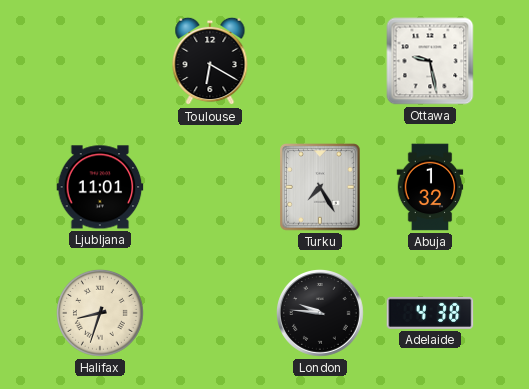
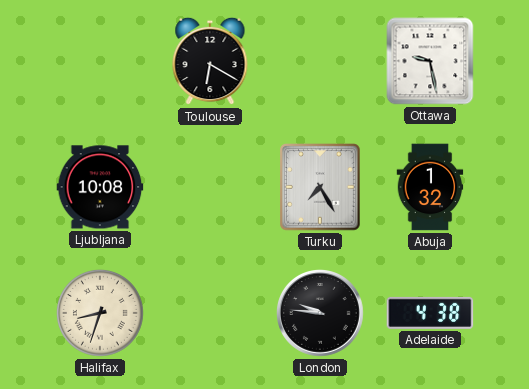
Ljubljana: 11:01 -> 10:08
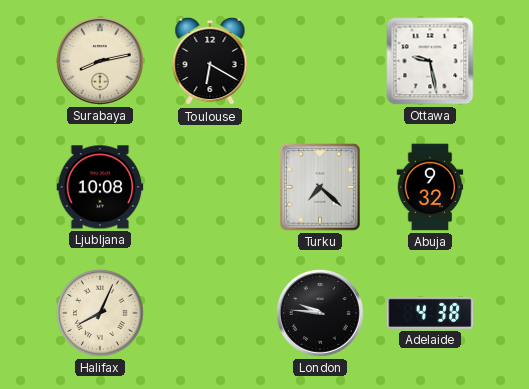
Surabaya: none -> 8:13
Turku: 7:25 -> 7:22
Abuja: 1:32 -> 9:32
Halifax: 8:33 -> 8:04
